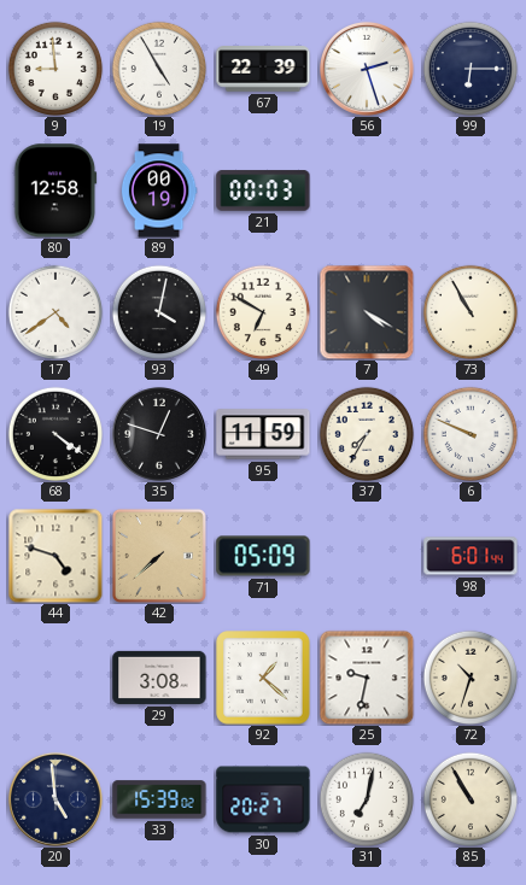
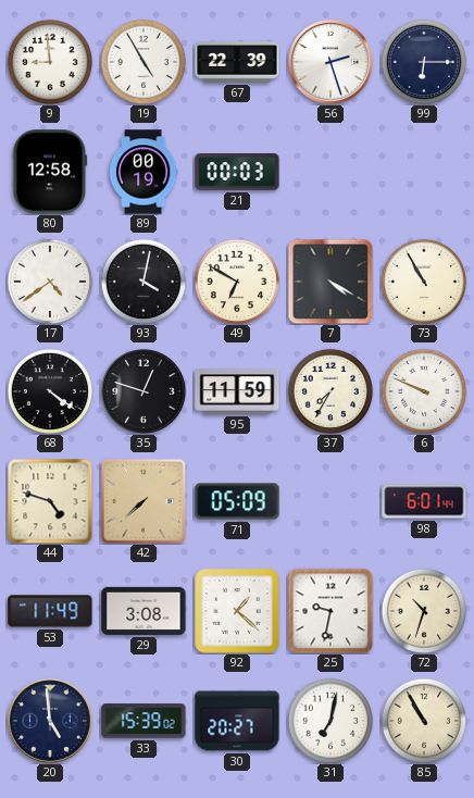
53: none -> 11:49
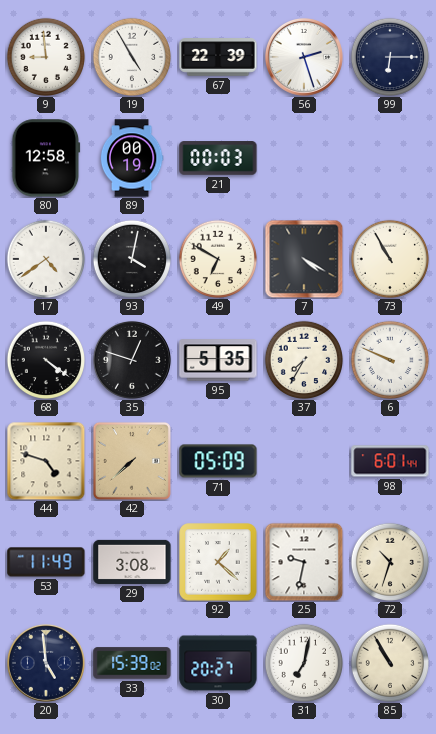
95: 11:59 -> 5:35
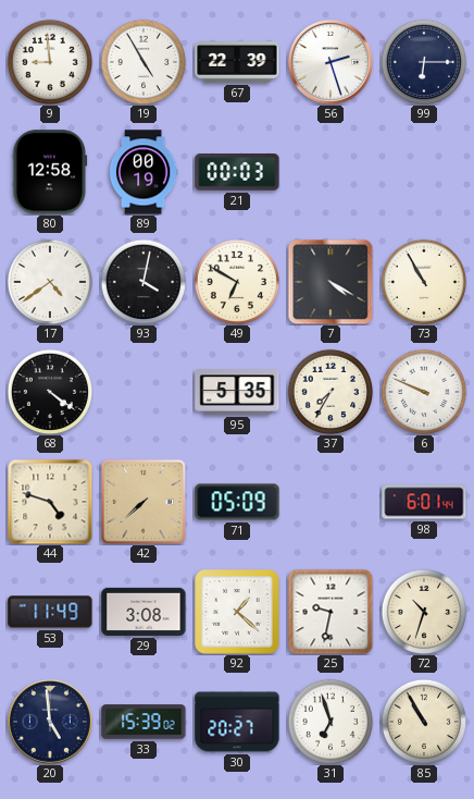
35: 12:48 -> none
31: 7:02 -> 6:57
